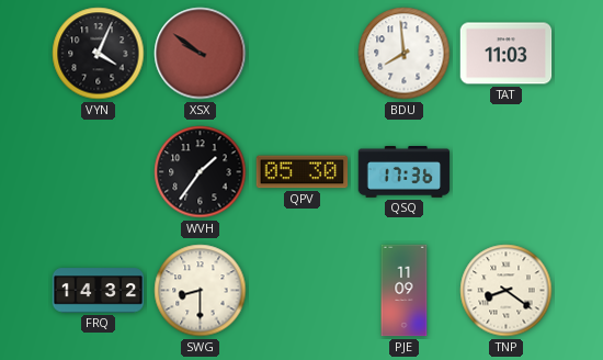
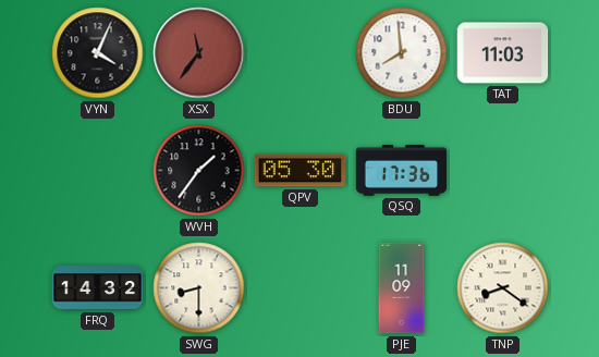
XSX: 9:51 -> 11:36
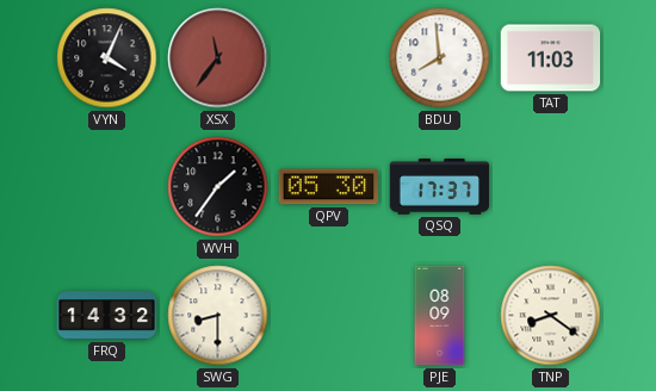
QSQ: 17:36 -> 17:37
PJE: 11:09 -> 08:09
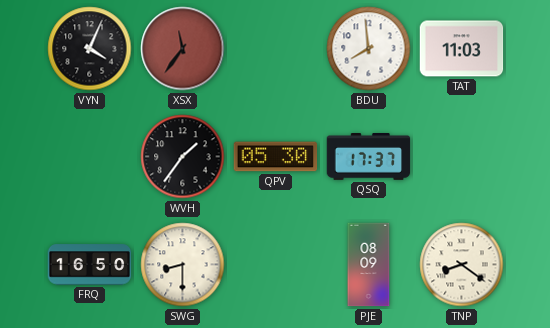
FRQ: 14:32 -> 16:50
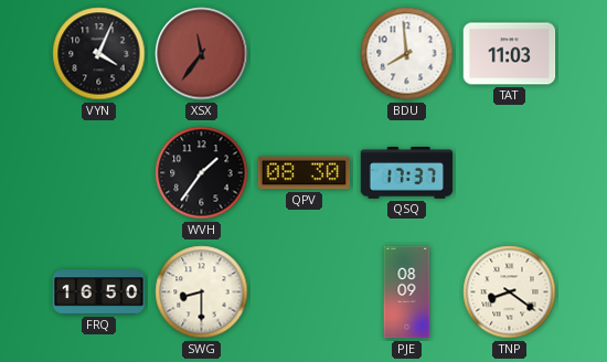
QPV: 05:30 -> 08:30
